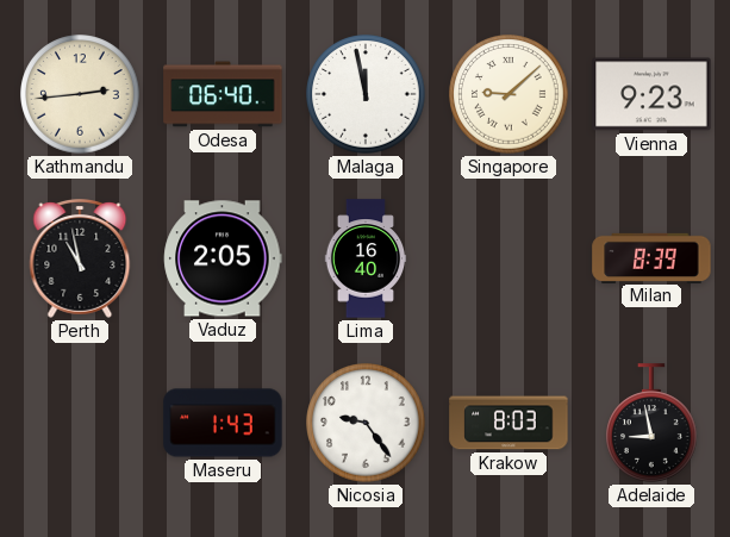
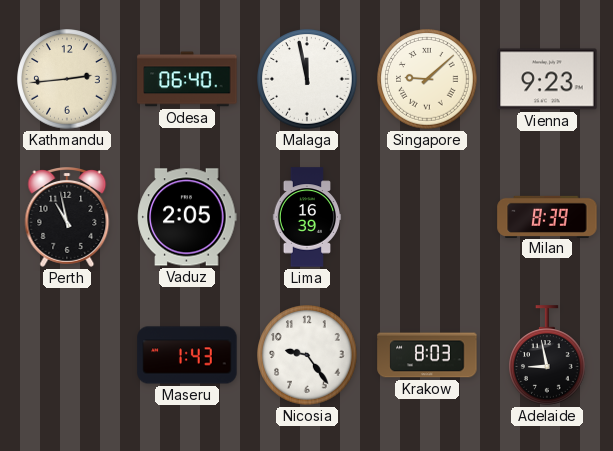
Lima: 16:40 -> 16:39
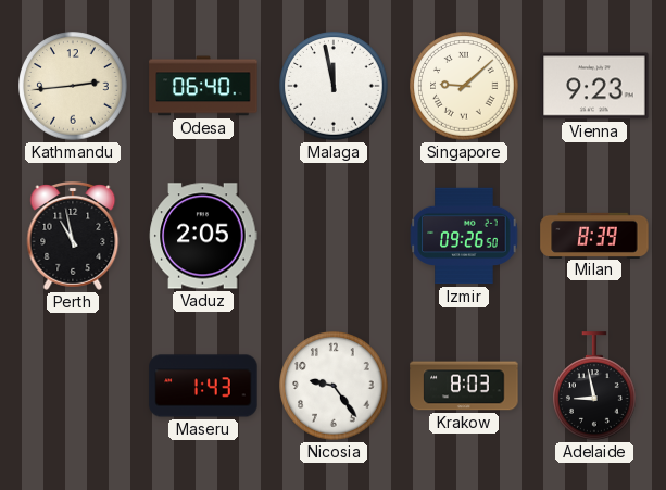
Lima: 16:39 -> none
Izmir: none -> 09:26
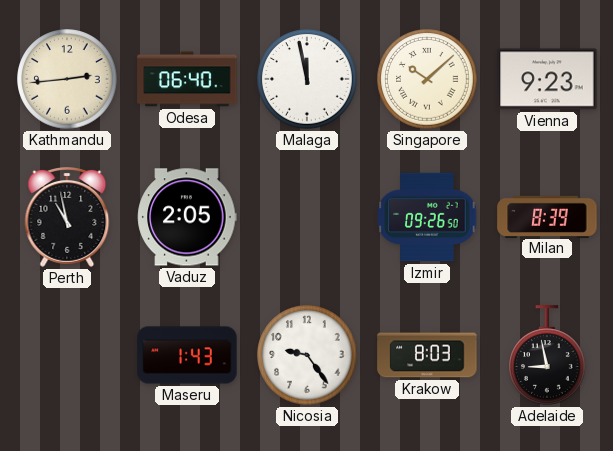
Singapore: 9:08 -> 10:08
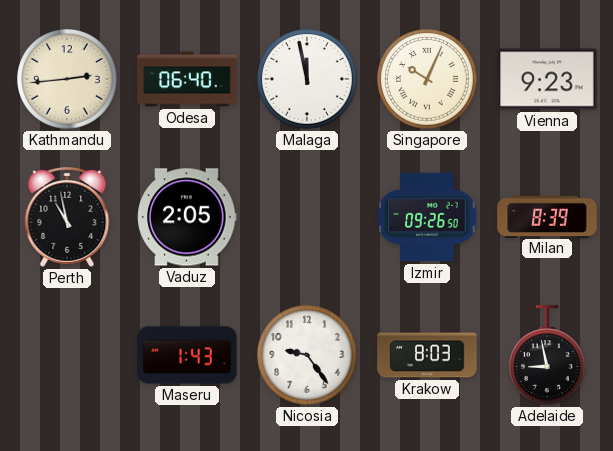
Singapore: 10:08 -> 10:04
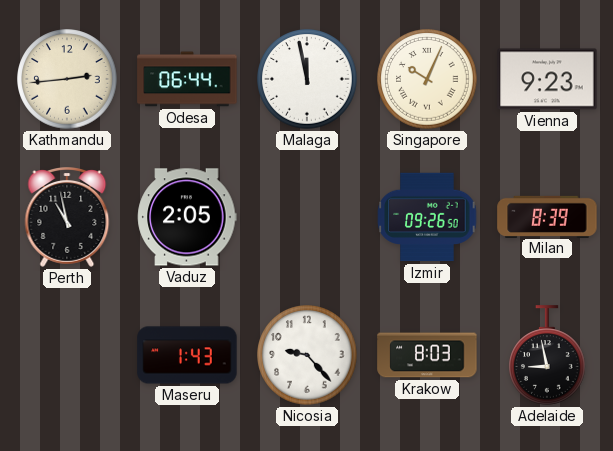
Odesa: 06:40 -> 06:44
Nicosia: 9:24 -> 9:23
